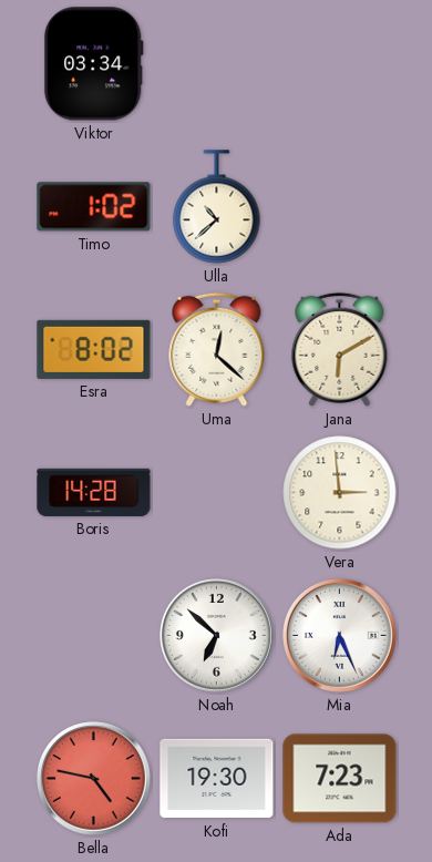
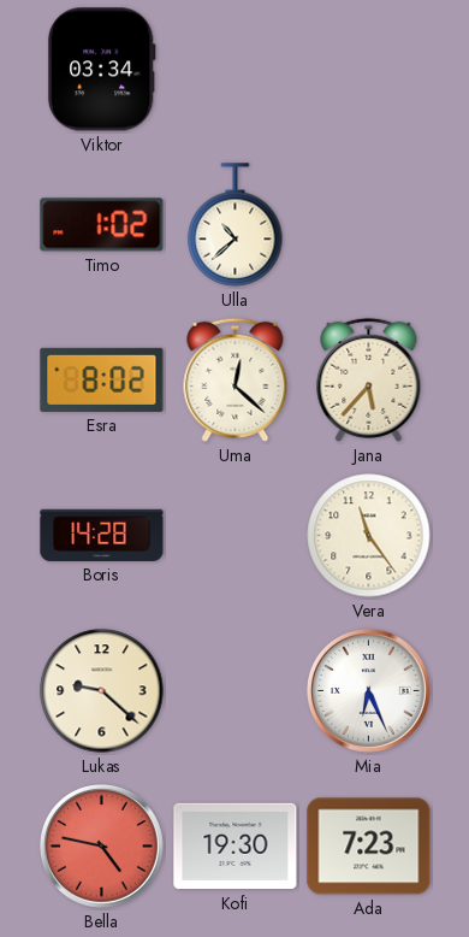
Jana: 6:10 -> 5:37
Vera: 2:59 -> 11:24
Lukas: none -> 9:22
Noah: 6:52 -> none
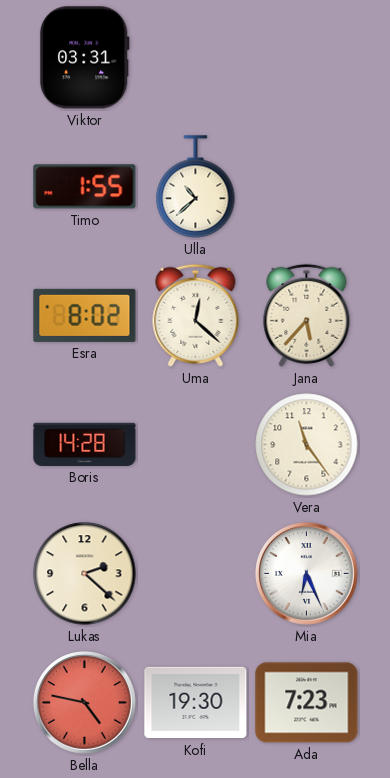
Viktor: 03:34 -> 03:31
Timo: 1:02 -> 1:55
Lukas: 9:22 -> 2:22
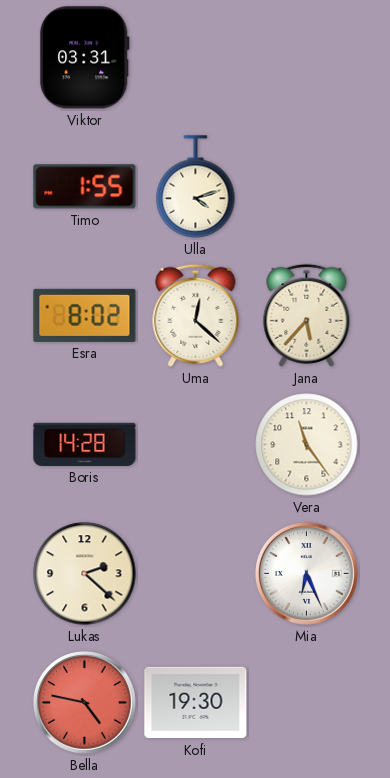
Ulla: 10:38 -> 4:12
Ada: 7:23 -> none
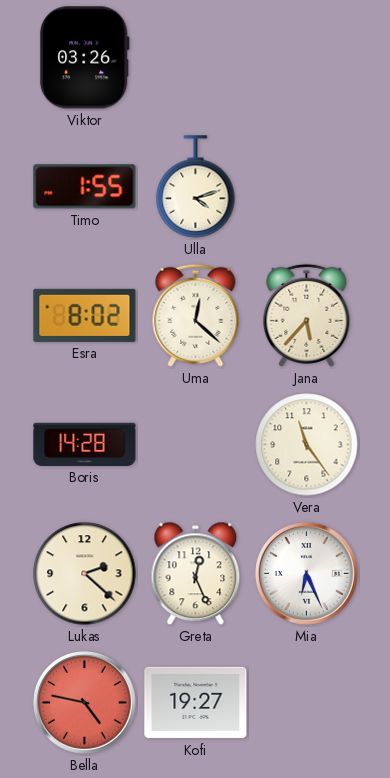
Viktor: 03:31 -> 03:26
Greta: none -> 12:26
Kofi: 19:30 -> 19:27
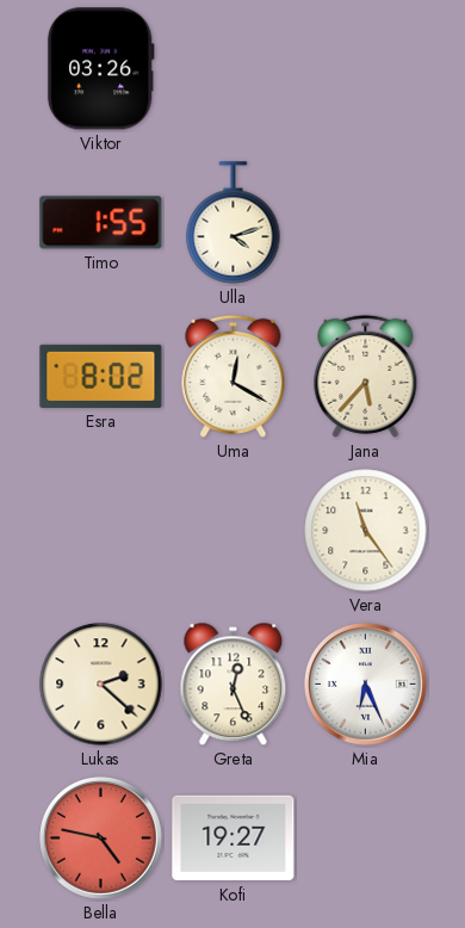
Uma: 12:22 -> 12:20
Boris: 14:28 -> none
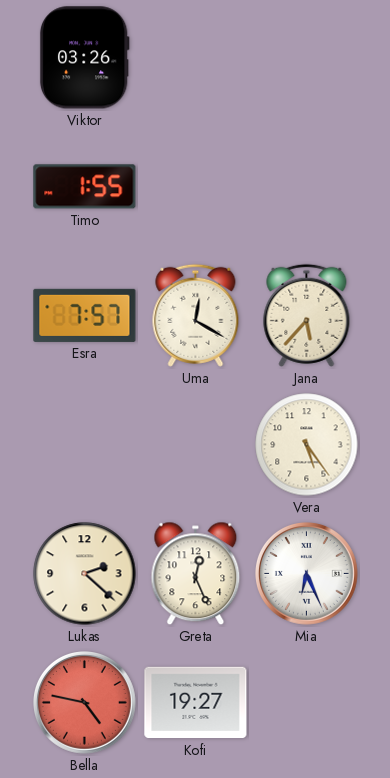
Ulla: 4:12 -> none
Esra: 8:02 -> 7:57
Vera: 11:24 -> 5:24
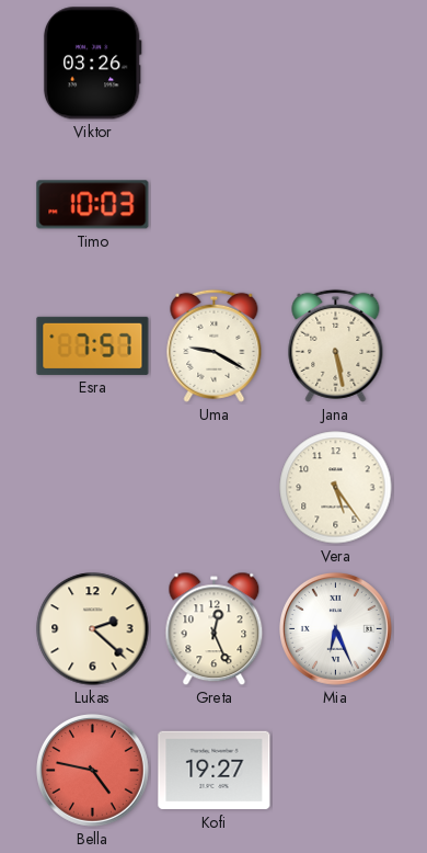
Timo: 1:55 -> 10:03
Uma: 12:20 -> 9:20
Jana: 5:37 -> 5:28
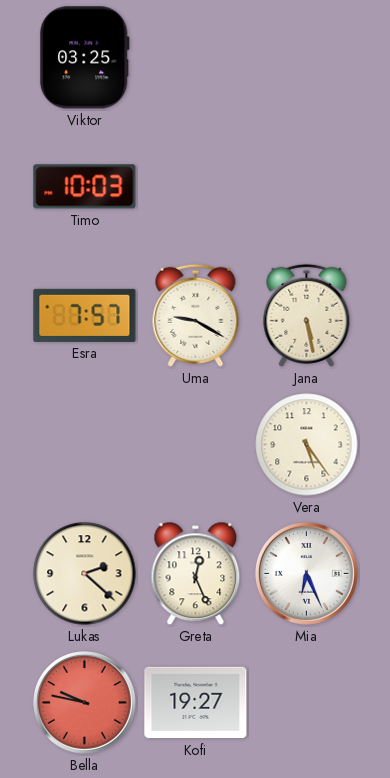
Viktor: 03:26 -> 03:25
Bella: 4:47 -> 9:47
